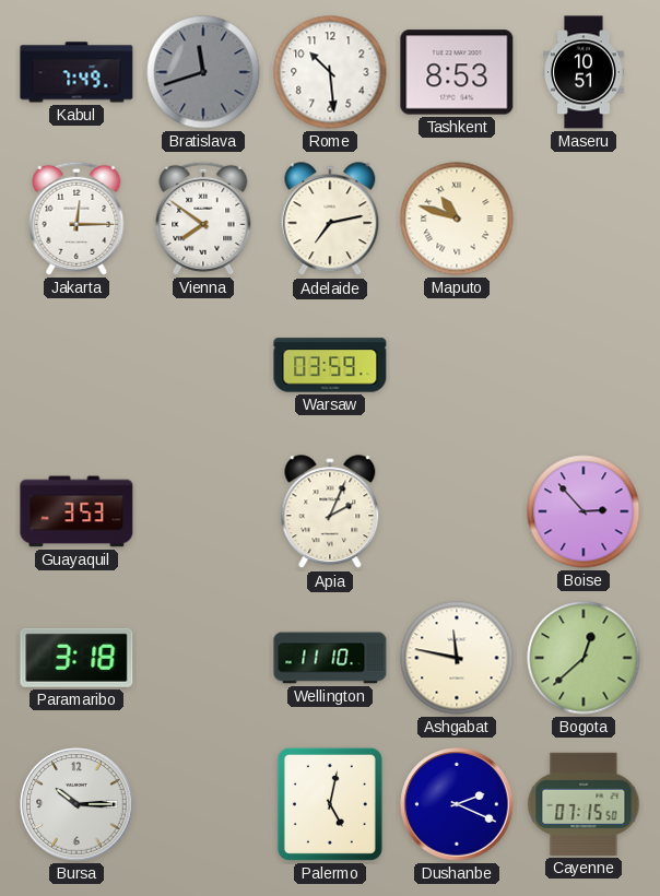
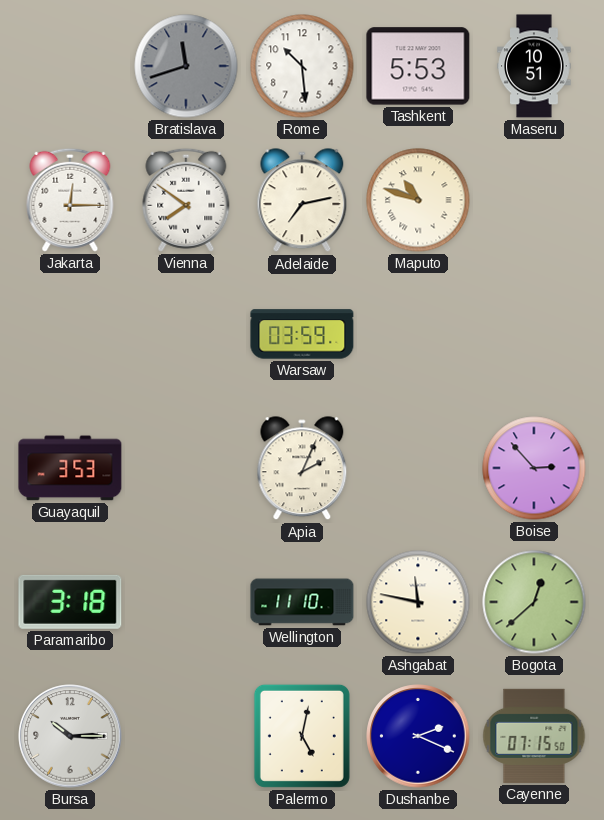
Kabul: 7:49 -> none
Tashkent: 8:53 -> 5:53
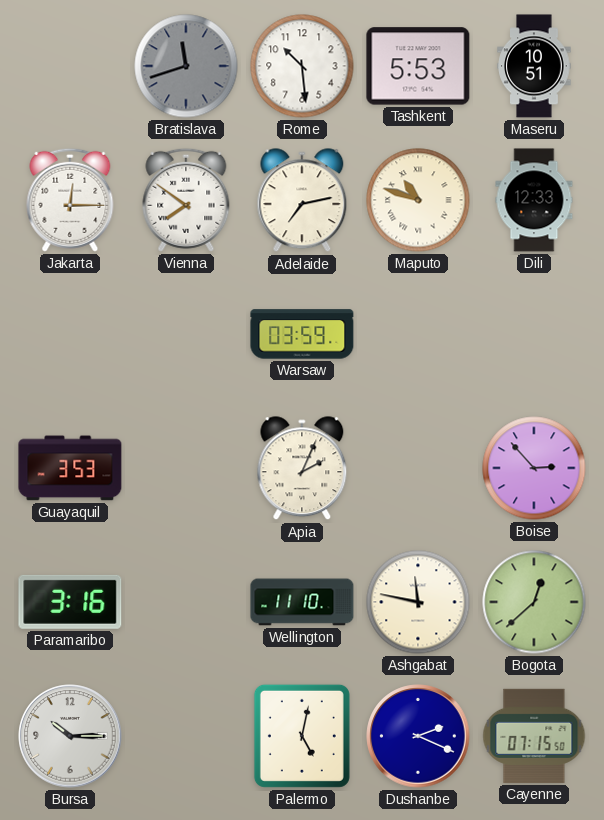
Dili: none -> 12:33
Paramaribo: 3:18 -> 3:16
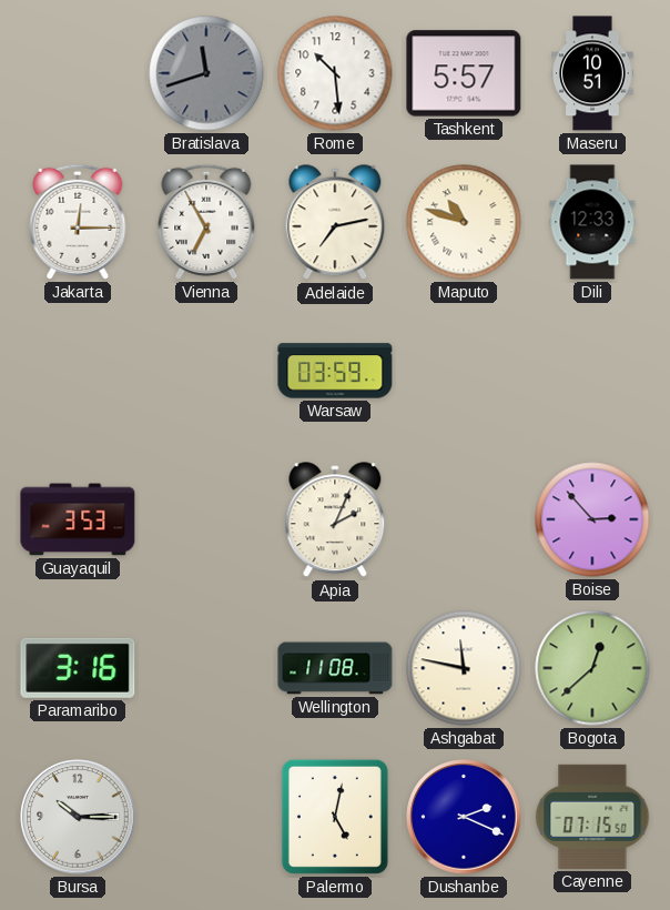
Tashkent: 5:53 -> 5:57
Vienna: 7:51 -> 6:55
Wellington: 11:10 -> 11:08
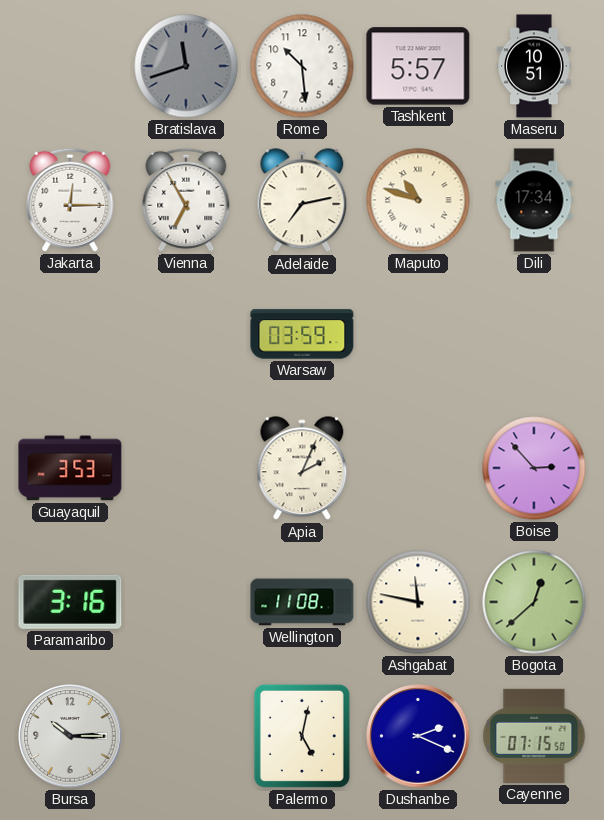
Dili: 12:33 -> 17:34
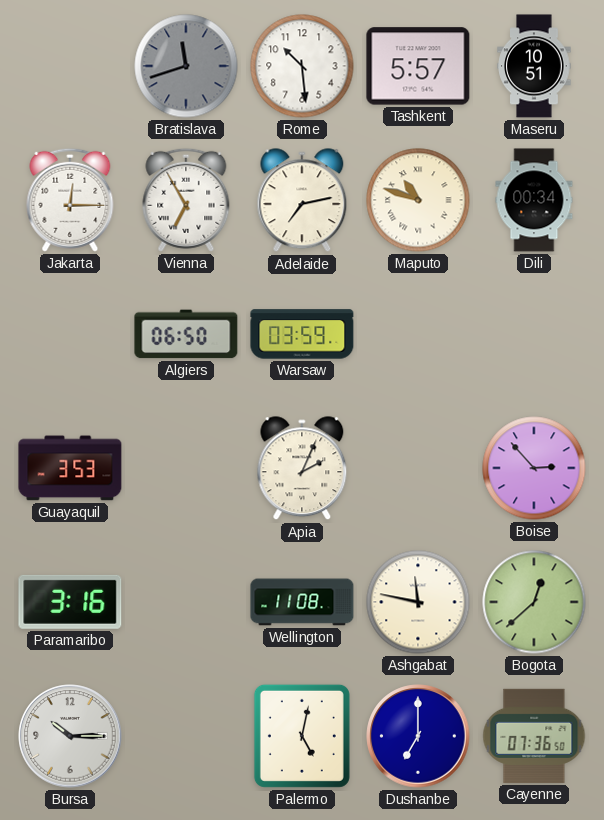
Dili: 17:34 -> 00:34
Algiers: none -> 06:50
Dushanbe: 2:19 -> 7:00
Cayenne: 07:15 -> 07:36
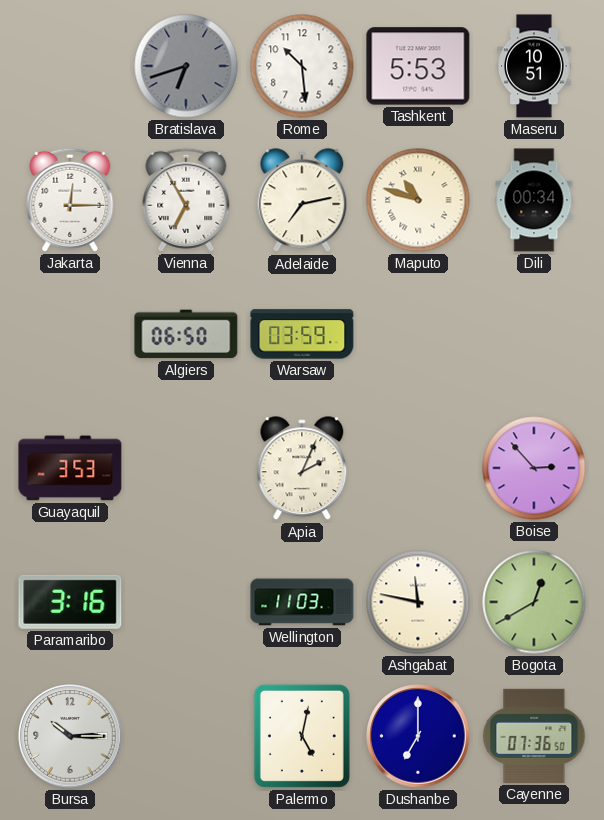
Bratislava: 11:42 -> 6:42
Tashkent: 5:57 -> 5:53
Wellington: 11:08 -> 11:03
Bogota: 12:38 -> 12:40
